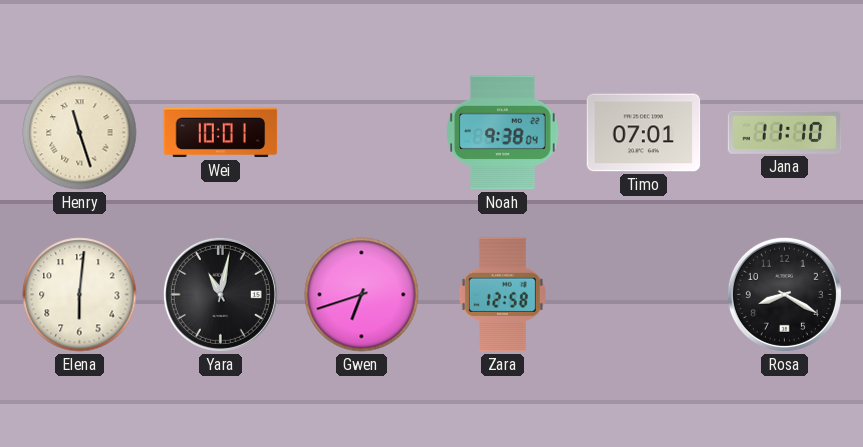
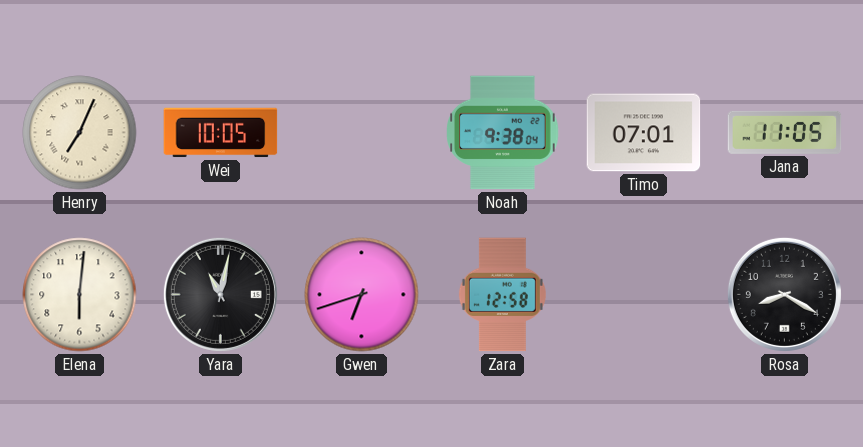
Henry: 11:27 -> 7:04
Wei: 10:01 -> 10:05
Jana: 11:10 -> 11:05
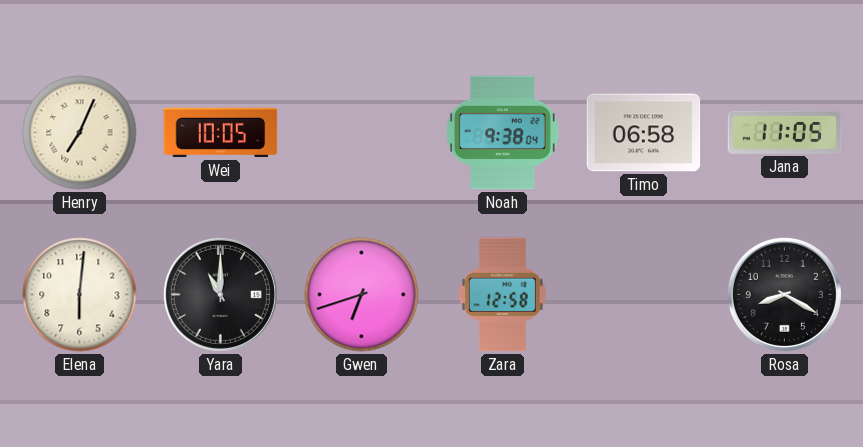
Timo: 07:01 -> 06:58
Yara: 11:02 -> 11:00
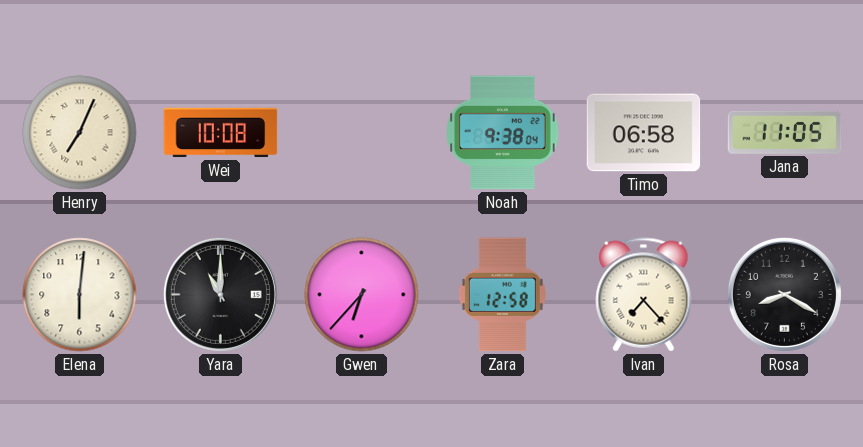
Wei: 10:05 -> 10:08
Gwen: 6:42 -> 6:37
Ivan: none -> 7:23
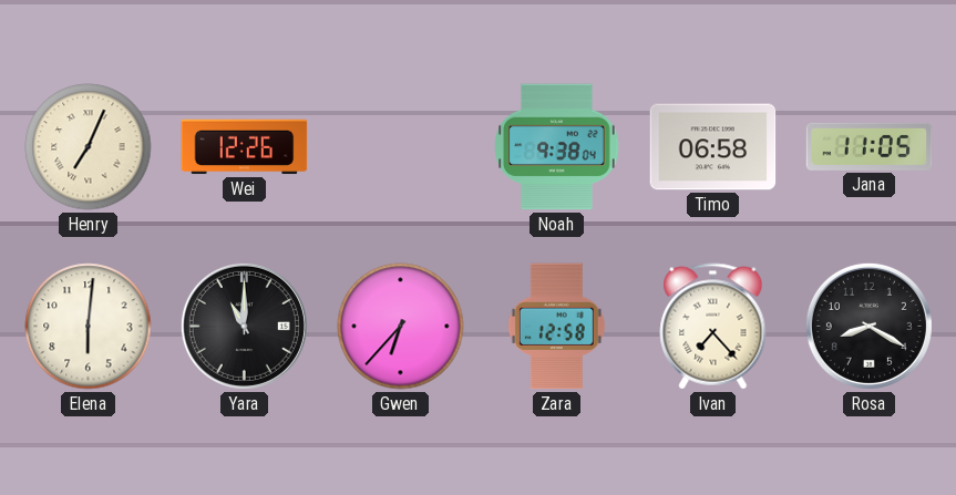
Wei: 10:08 -> 12:26
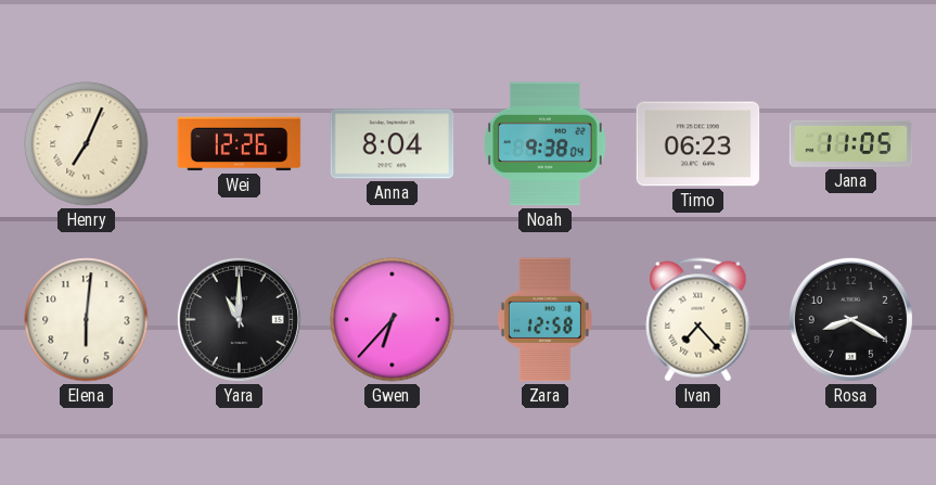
Anna: none -> 8:04
Timo: 06:58 -> 06:23
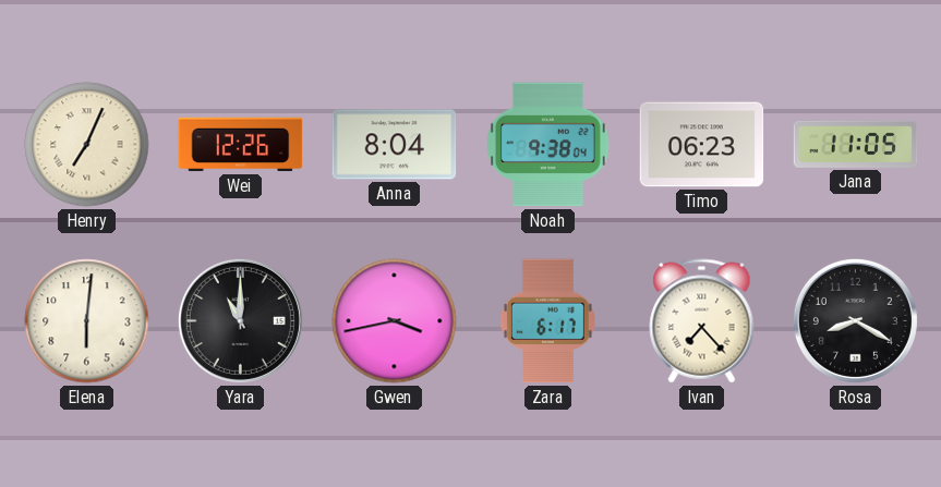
Gwen: 6:37 -> 3:43
Zara: 12:58 -> 6:17
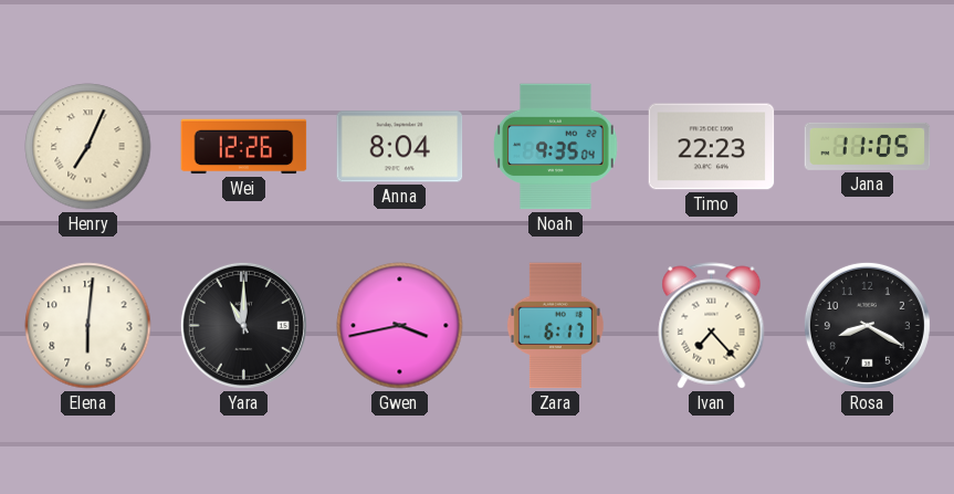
Noah: 9:38 -> 9:35
Timo: 06:23 -> 22:23
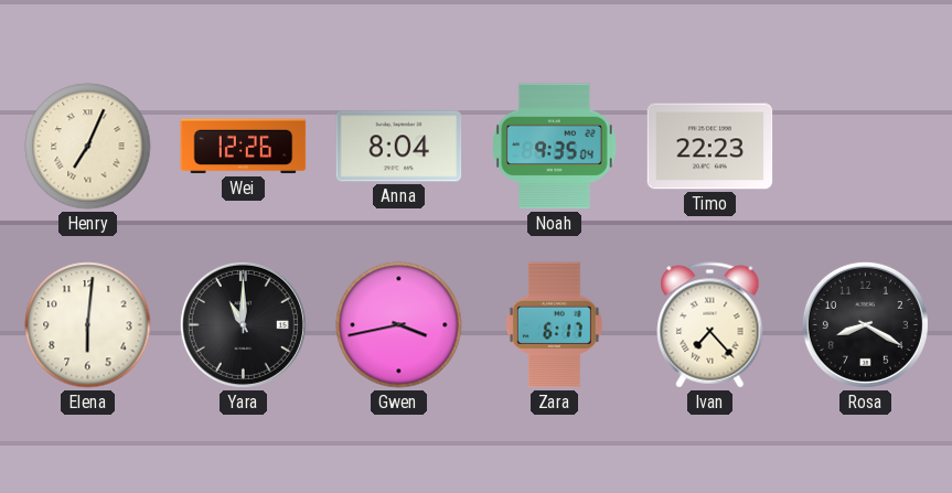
Jana: 11:05 -> none
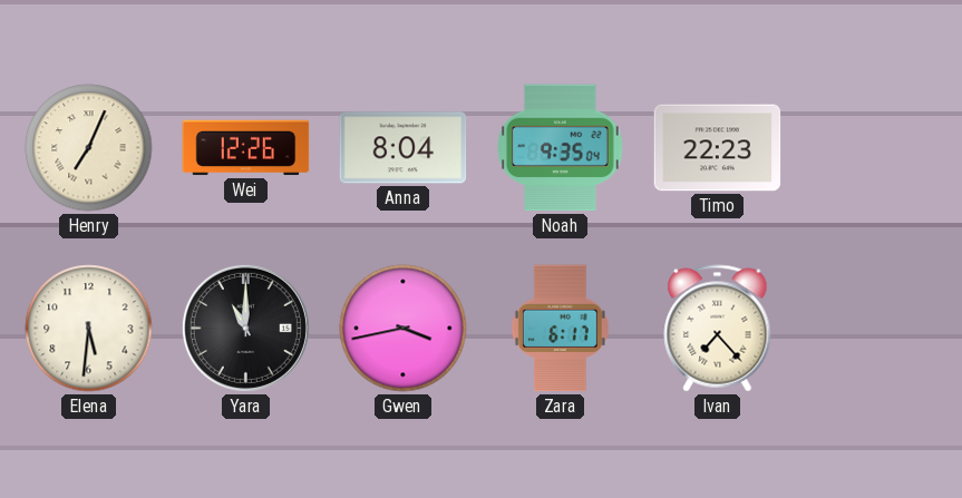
Elena: 6:01 -> 5:31
Rosa: 8:20 -> none
